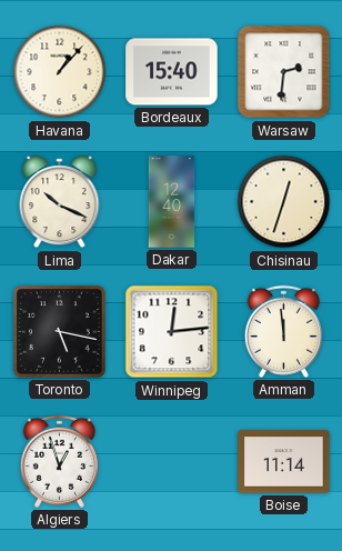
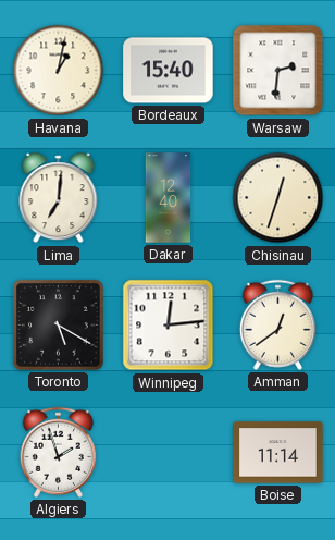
Havana: 1:07 -> 1:02
Lima: 10:19 -> 7:01
Toronto: 5:17 -> 5:20
Amman: 11:59 -> 12:39
Algiers: 12:57 -> 1:57
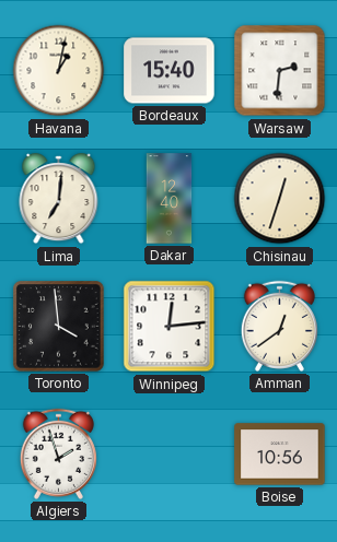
Toronto: 5:20 -> 3:59
Boise: 11:14 -> 10:56
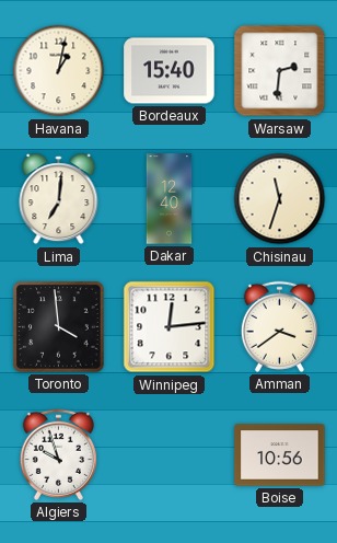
Chisinau: 12:33 -> 11:33
Amman: 12:39 -> 3:39
Algiers: 1:57 -> 9:57
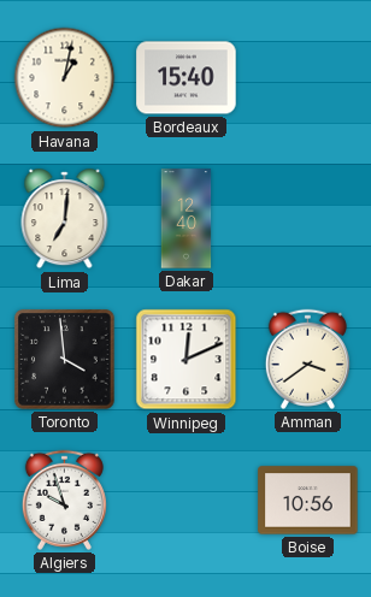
Warsaw: 2:31 -> none
Chisinau: 11:33 -> none
Winnipeg: 12:14 -> 12:11
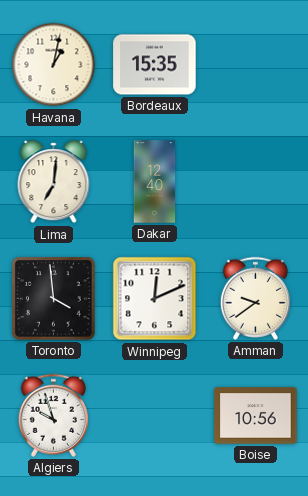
Bordeaux: 15:40 -> 15:35
Amman: 3:39 -> 9:39
